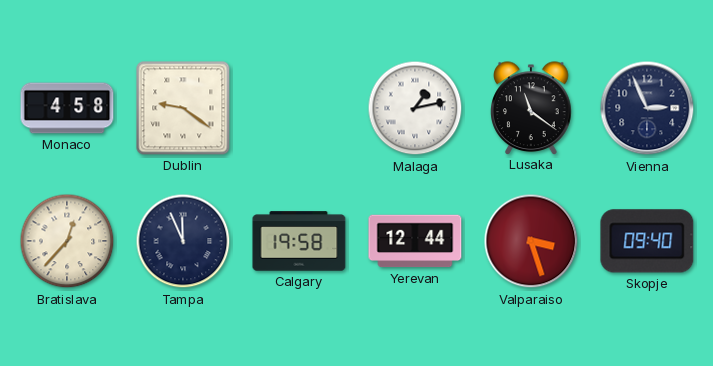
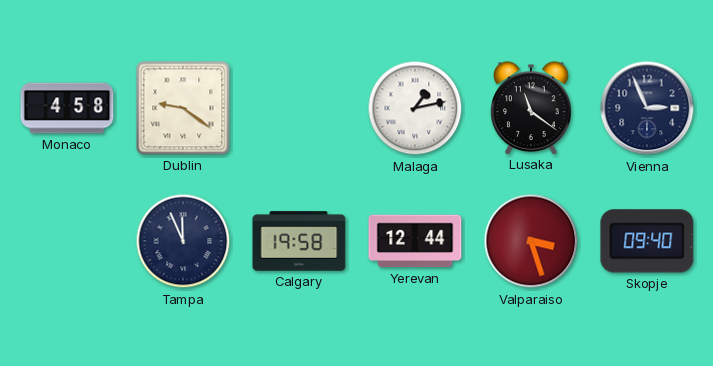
Bratislava: 12:37 -> none
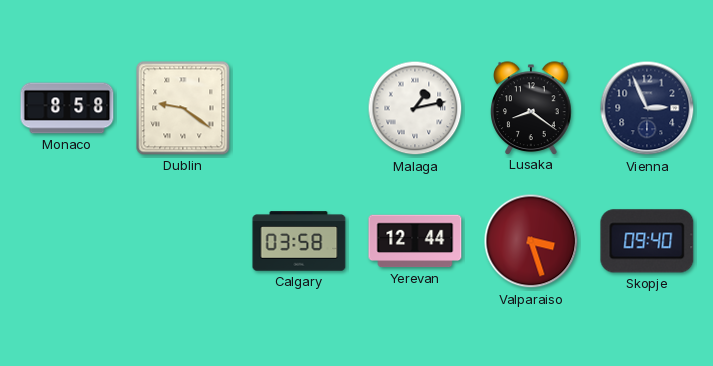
Monaco: 4:58 -> 8:58
Lusaka: 11:21 -> 8:21
Tampa: 11:56 -> none
Calgary: 19:58 -> 03:58
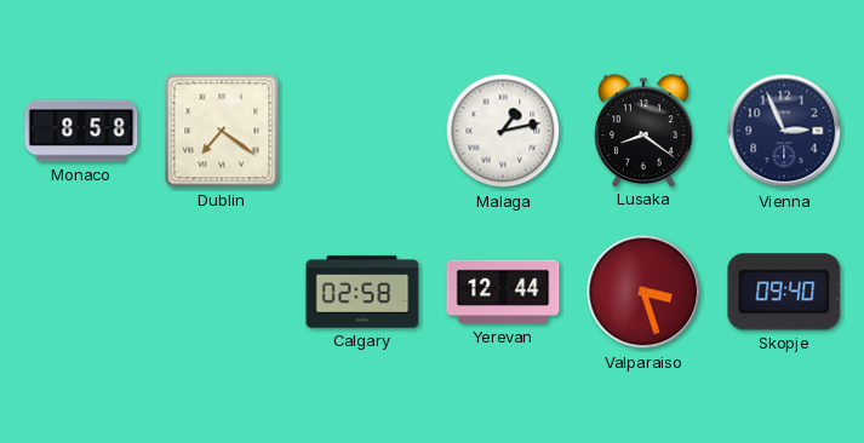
Dublin: 9:21 -> 7:21
Calgary: 03:58 -> 02:58
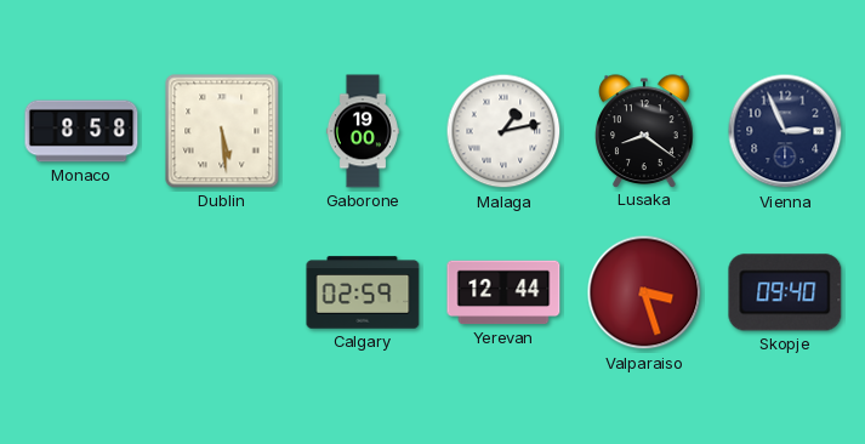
Dublin: 7:21 -> 5:29
Gaborone: none -> 19:00
Calgary: 02:58 -> 02:59
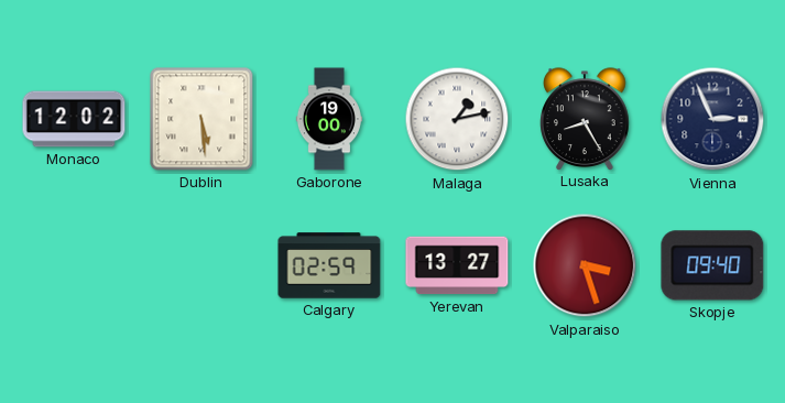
Monaco: 8:58 -> 12:02
Lusaka: 8:21 -> 8:25
Yerevan: 12:44 -> 13:27
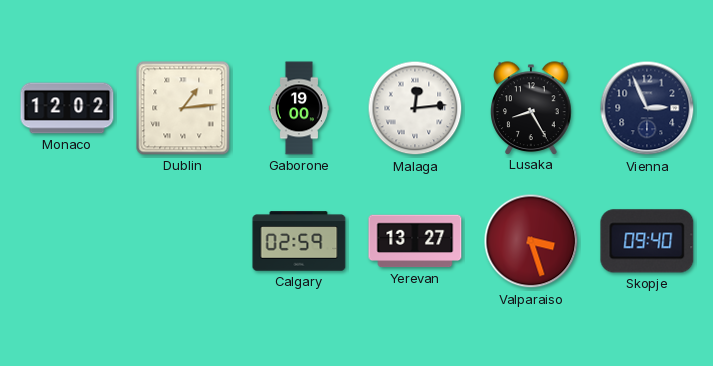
Dublin: 5:29 -> 1:14
Malaga: 1:13 -> 12:14
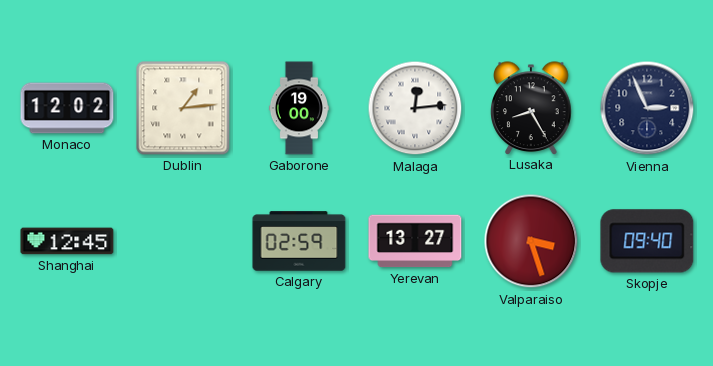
Shanghai: none -> 12:45
